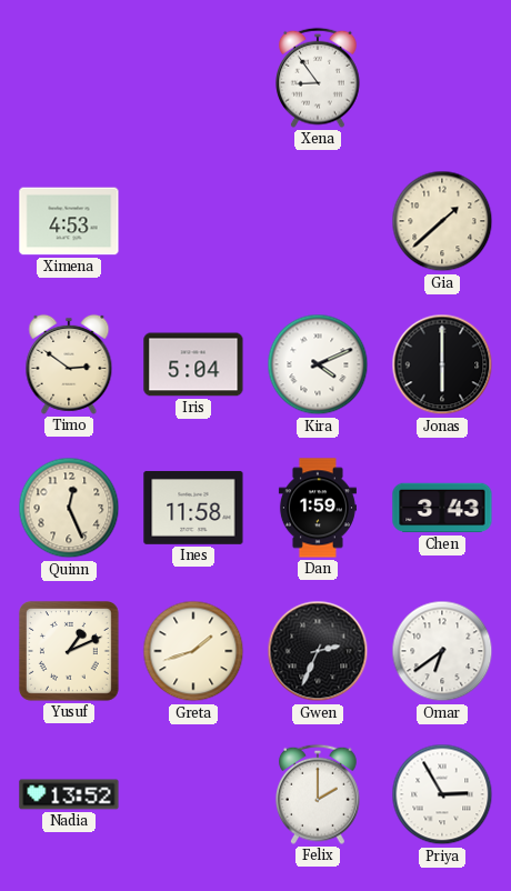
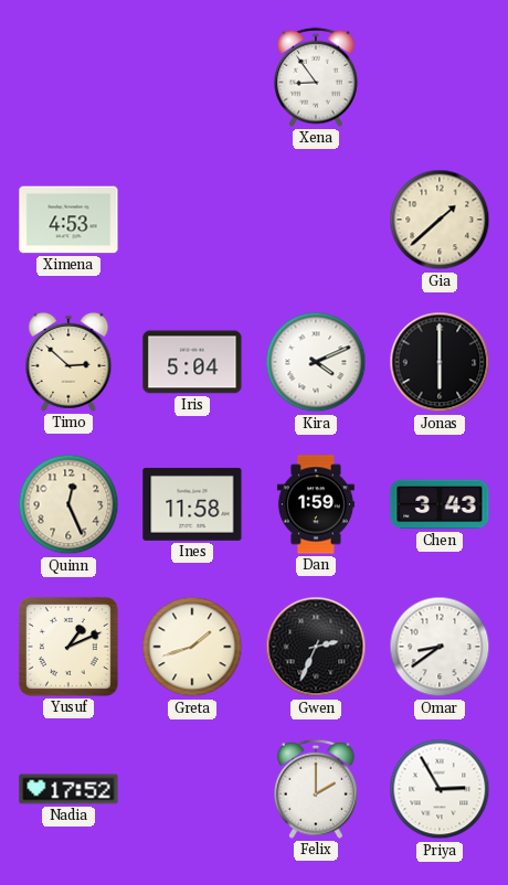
Timo: 2:51 -> 2:52
Omar: 6:39 -> 8:39
Nadia: 13:52 -> 17:52
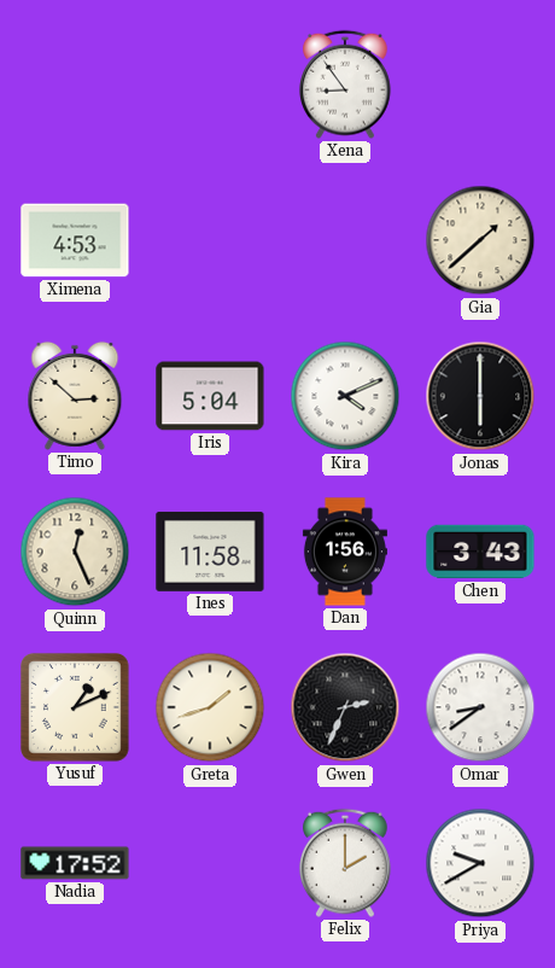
Dan: 1:59 -> 1:56
Priya: 2:55 -> 9:40
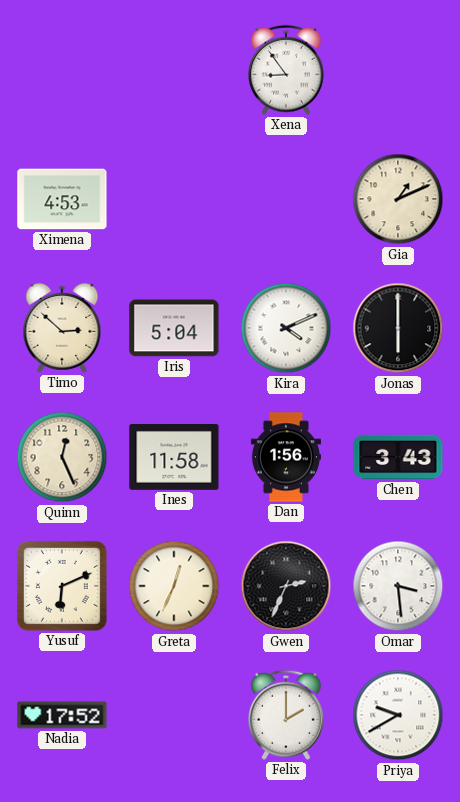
Gia: 1:38 -> 1:11
Yusuf: 1:11 -> 6:11
Greta: 1:42 -> 12:34
Omar: 8:39 -> 3:29
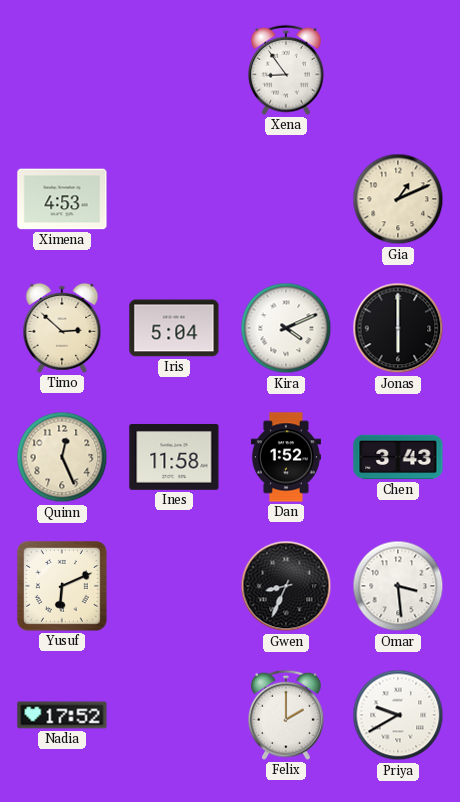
Dan: 1:56 -> 1:52
Greta: 12:34 -> none
Gwen: 2:34 -> 8:34
